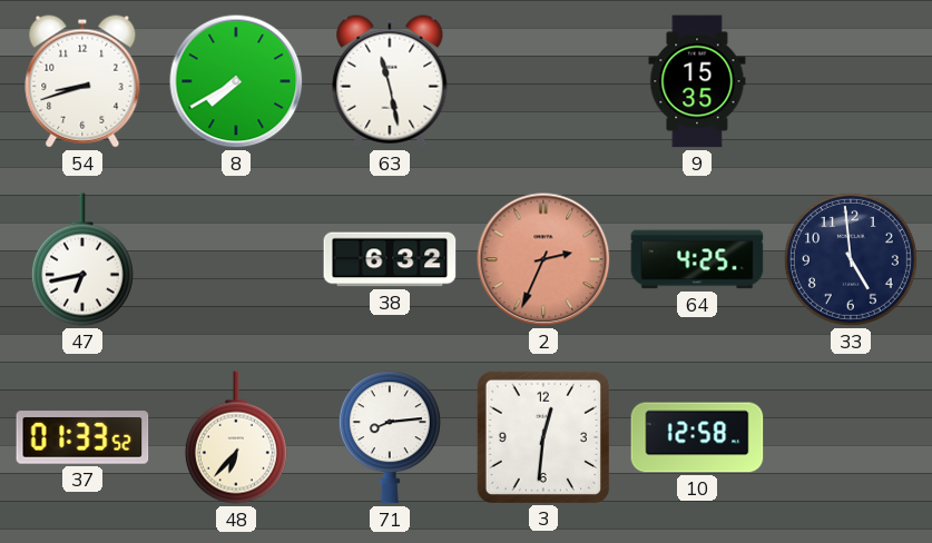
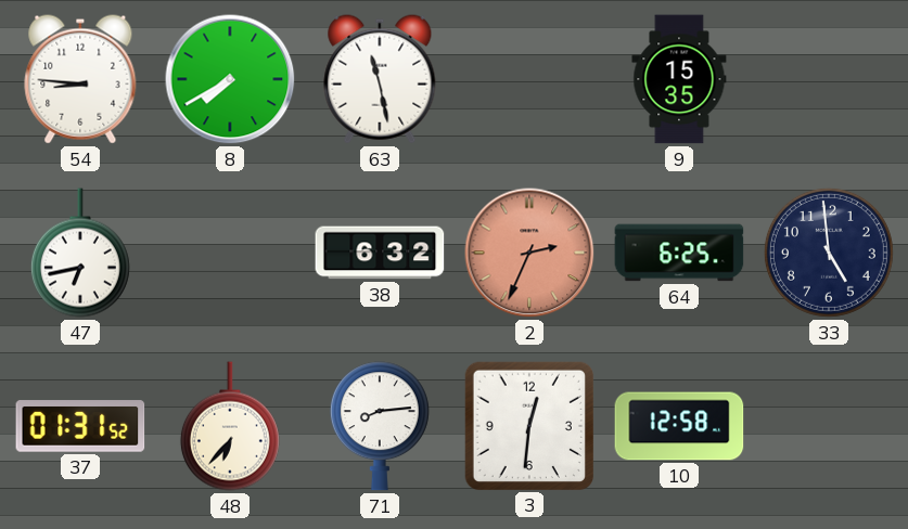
54: 8:42 -> 8:46
64: 4:25 -> 6:25
37: 01:33 -> 01:31
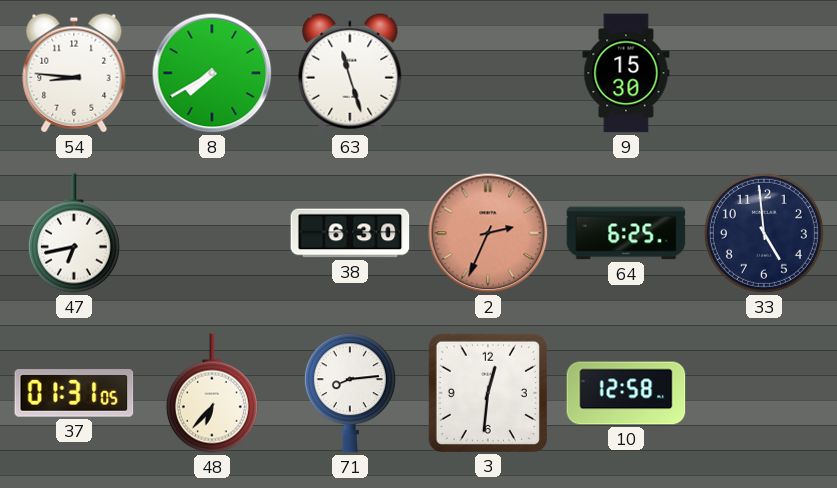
63: 11:28 -> 11:27
9: 15:35 -> 15:30
38: 6:32 -> 6:30
37: 01:31:52 -> 01:31:05
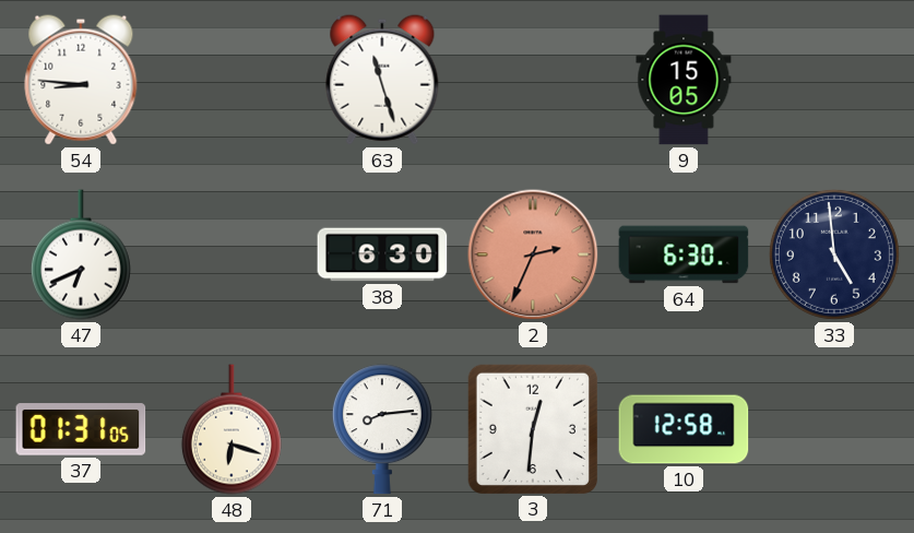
8: 7:40 -> none
9: 15:30 -> 15:05
47: 6:43 -> 6:41
64: 6:25 -> 6:30
48: 6:37 -> 6:18
